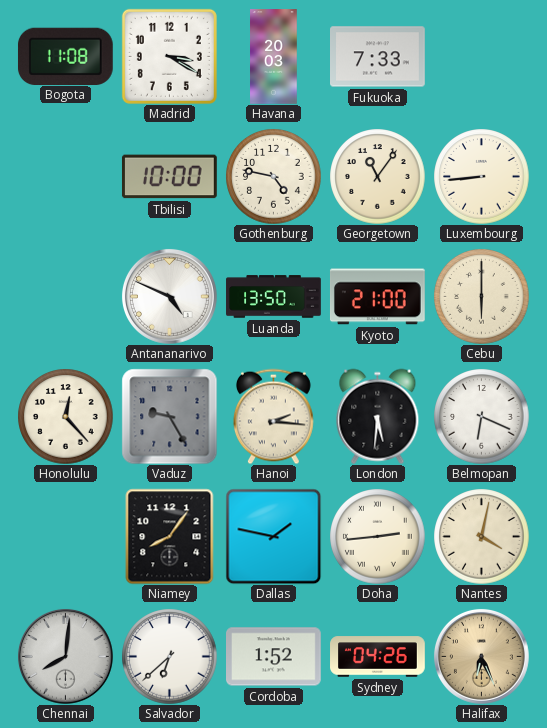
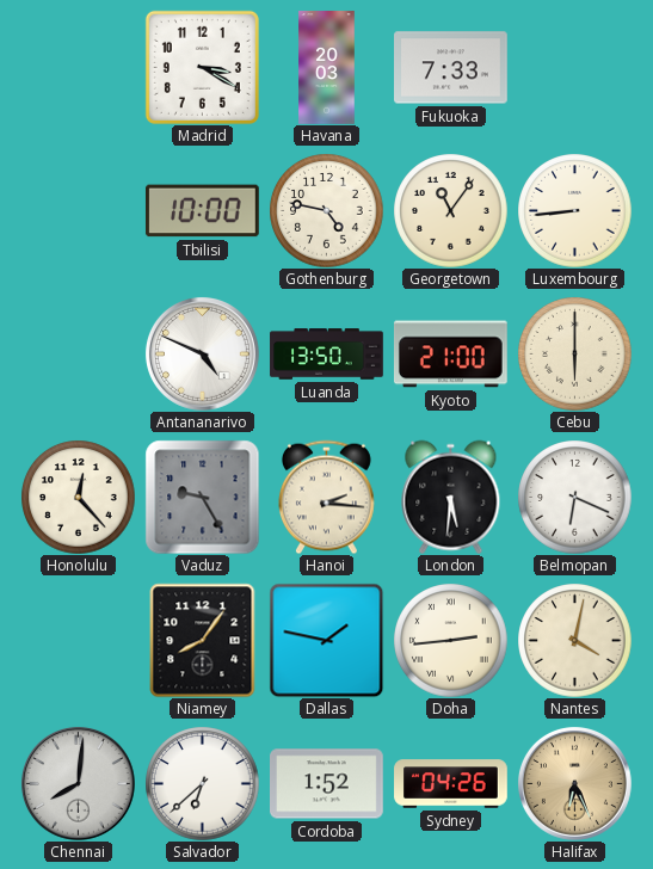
Bogota: 11:08 -> none
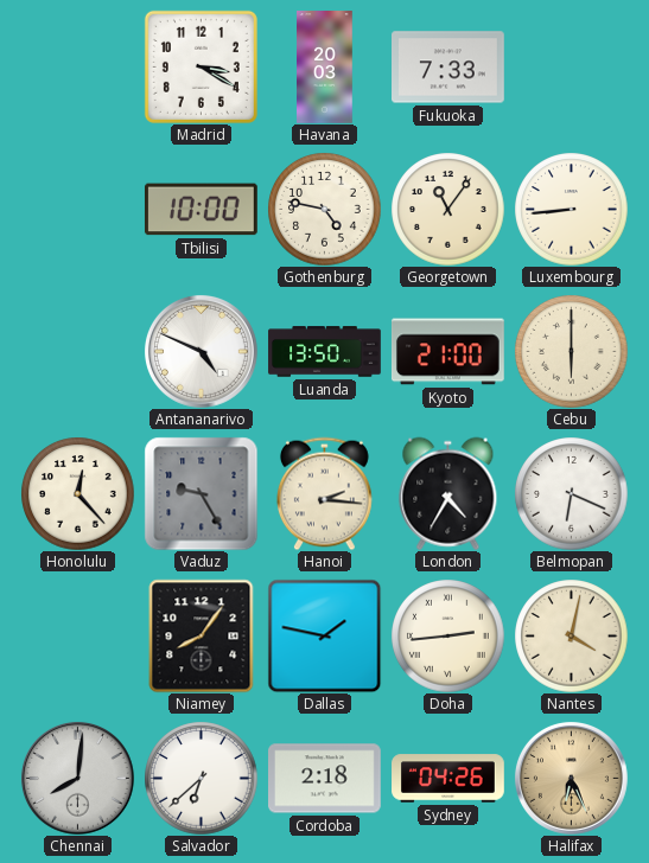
London: 5:31 -> 4:35
Cordoba: 1:52 -> 2:18
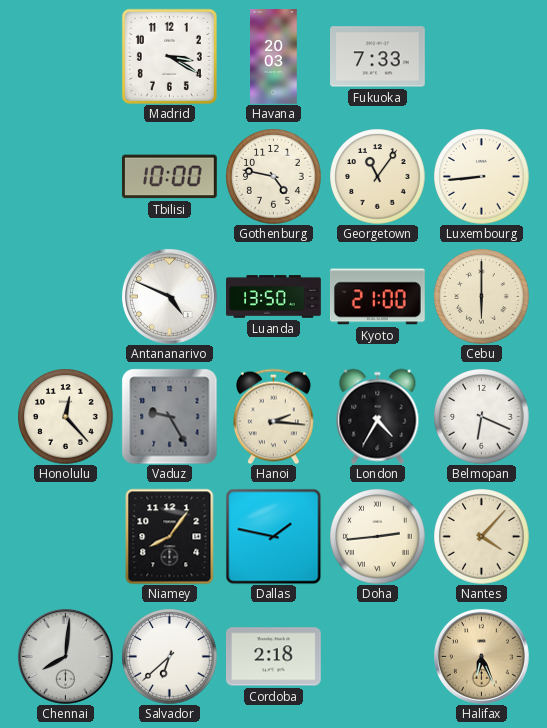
Nantes: 4:02 -> 4:07
Sydney: 04:26 -> none
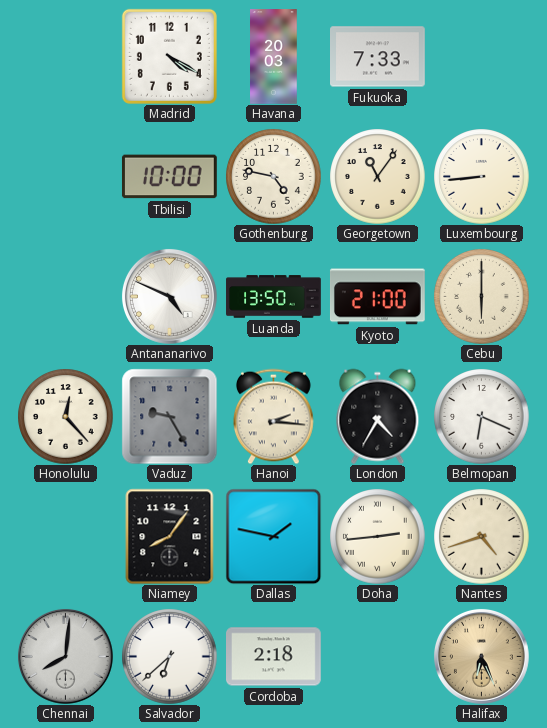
Madrid: 3:20 -> 4:20
Nantes: 4:07 -> 4:42
